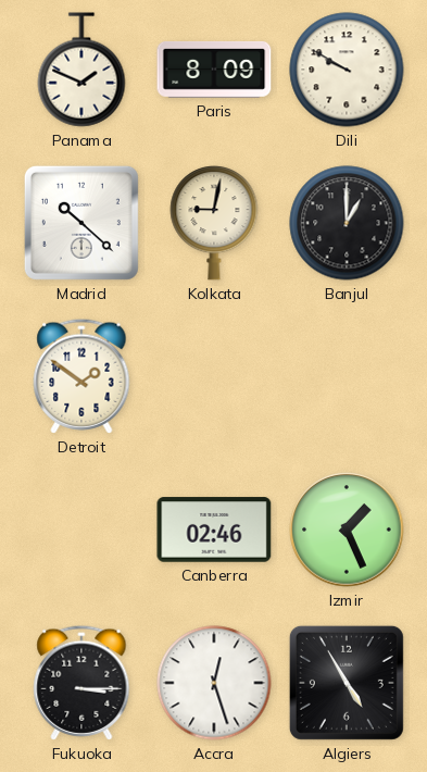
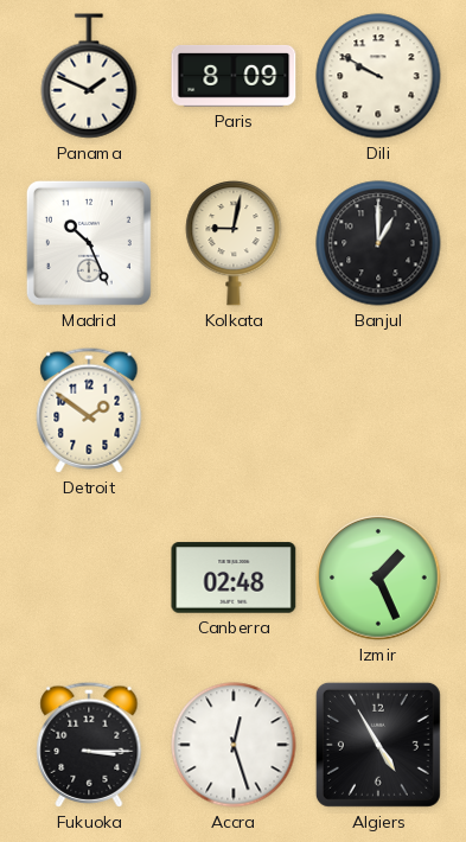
Madrid: 10:22 -> 10:26
Canberra: 02:46 -> 02:48
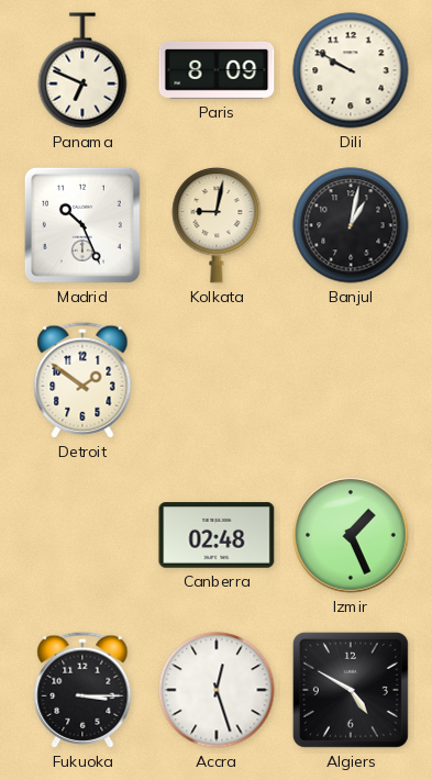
Panama: 1:49 -> 6:49
Banjul: 1:00 -> 1:02
Algiers: 4:55 -> 4:50
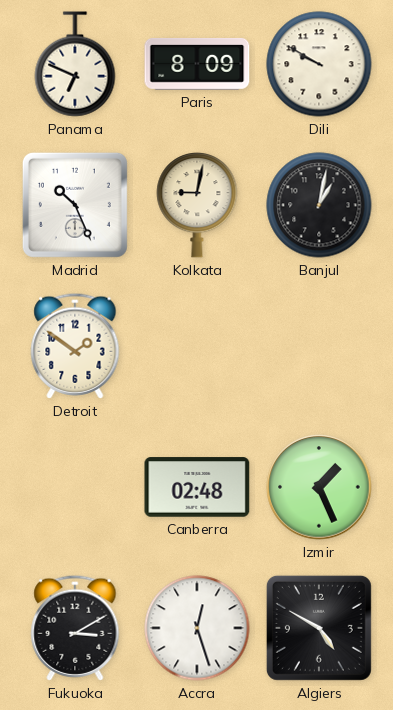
Fukuoka: 3:15 -> 3:10
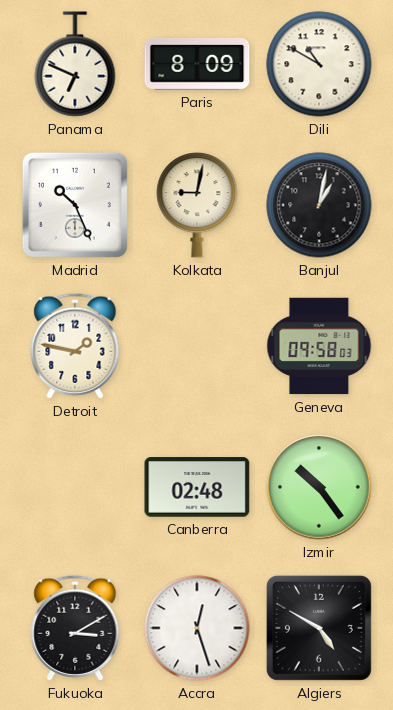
Dili: 9:50 -> 10:50
Detroit: 1:51 -> 1:47
Geneva: none -> 09:58
Izmir: 1:26 -> 10:24
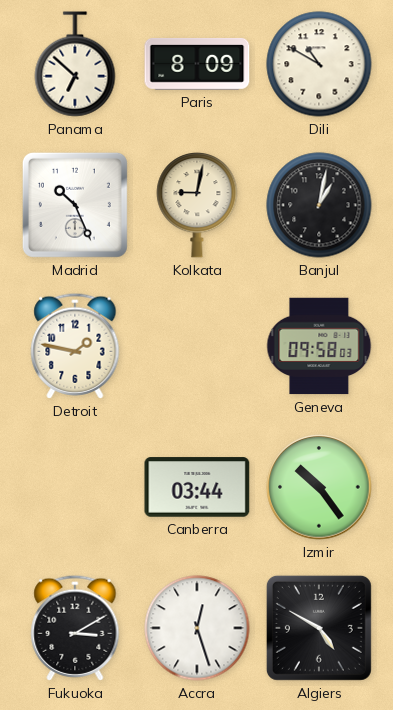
Panama: 6:49 -> 6:52
Canberra: 02:48 -> 03:44
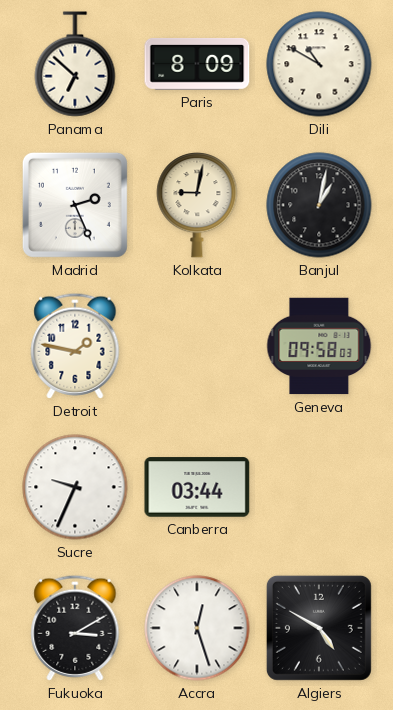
Madrid: 10:26 -> 2:26
Sucre: none -> 9:34
Izmir: 10:24 -> none
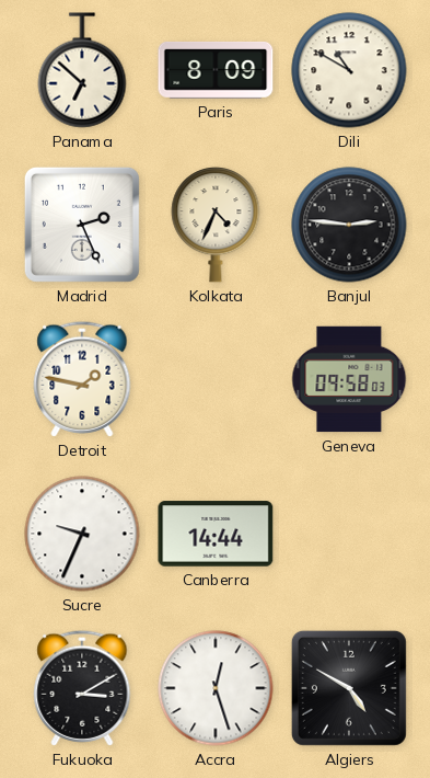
Kolkata: 9:02 -> 4:34
Banjul: 1:02 -> 2:46
Canberra: 03:44 -> 14:44
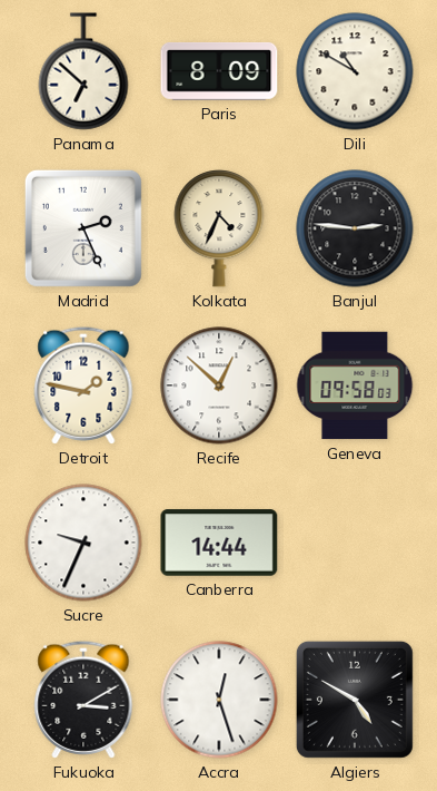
Recife: none -> 12:52
